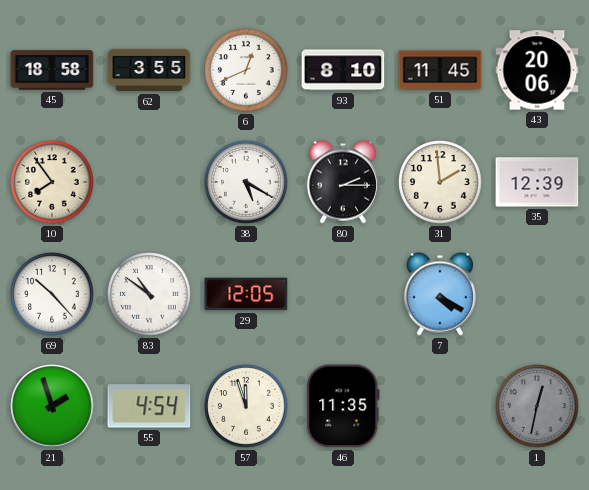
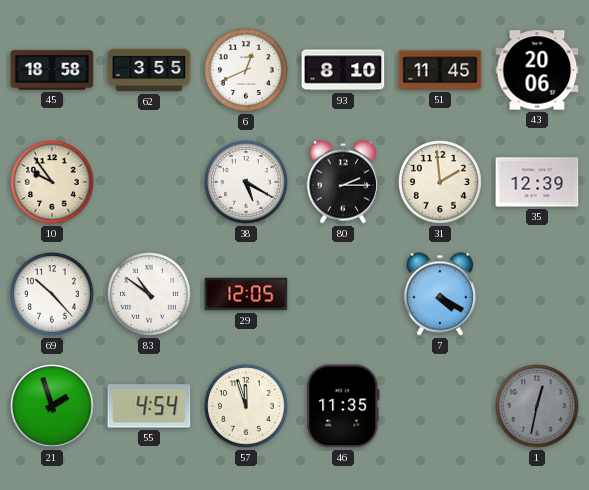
10: 7:54 -> 9:54
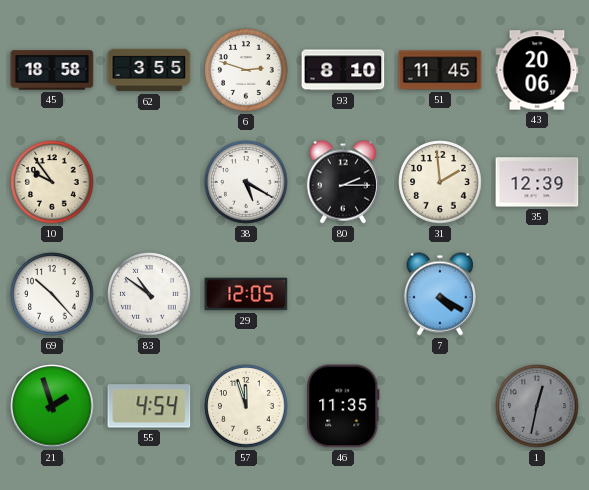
6: 12:41 -> 2:48
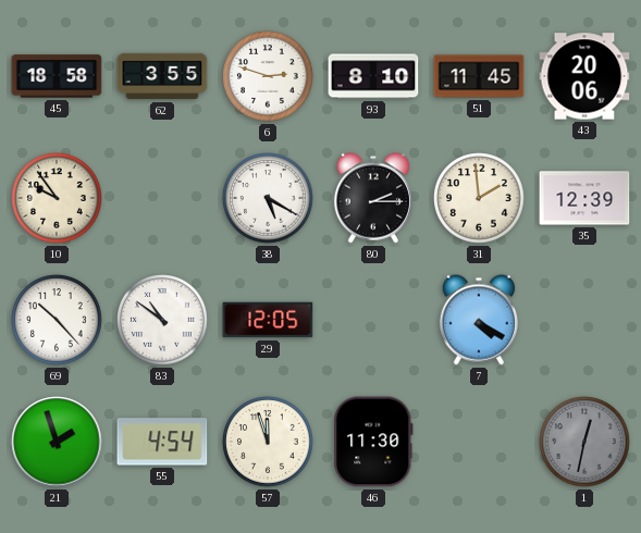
46: 11:35 -> 11:30
